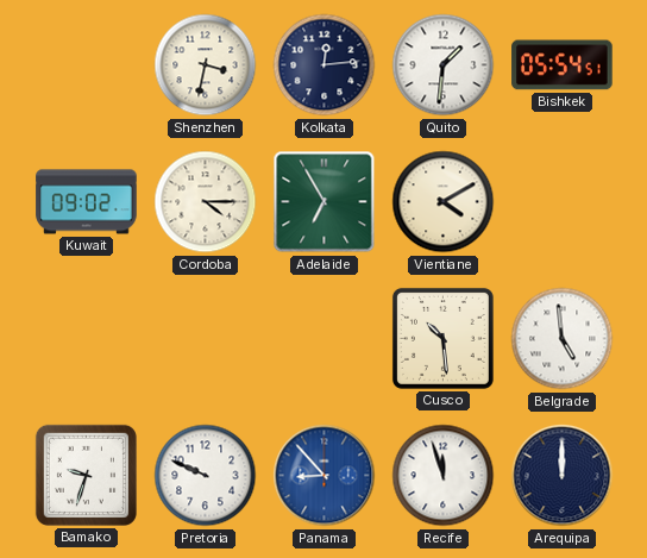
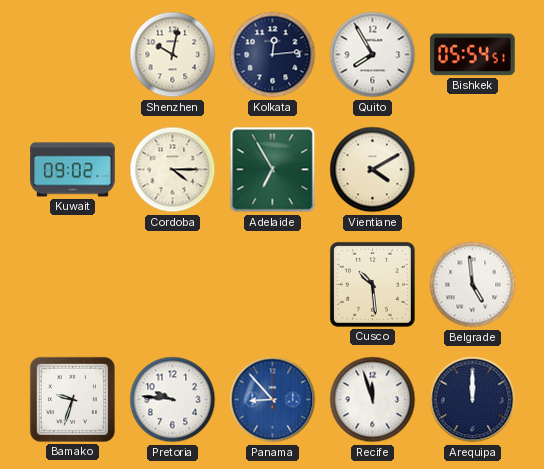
Shenzhen: 3:32 -> 10:02
Quito: 1:31 -> 7:55
Pretoria: 9:49 -> 9:46
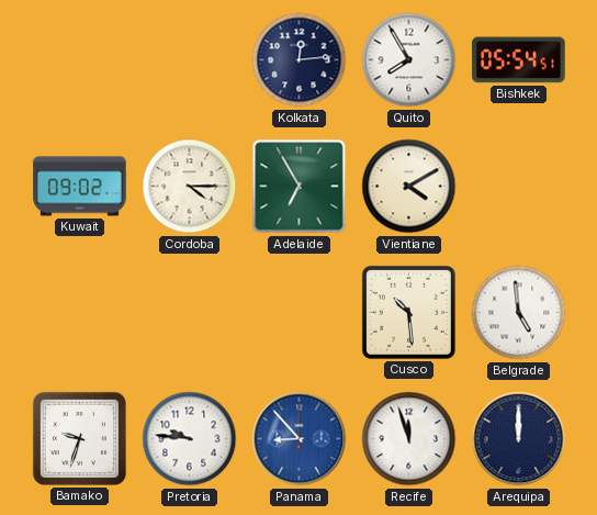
Shenzhen: 10:02 -> none
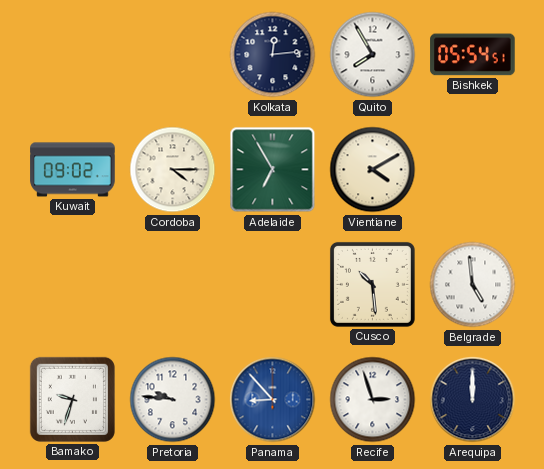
Recife: 11:57 -> 2:57
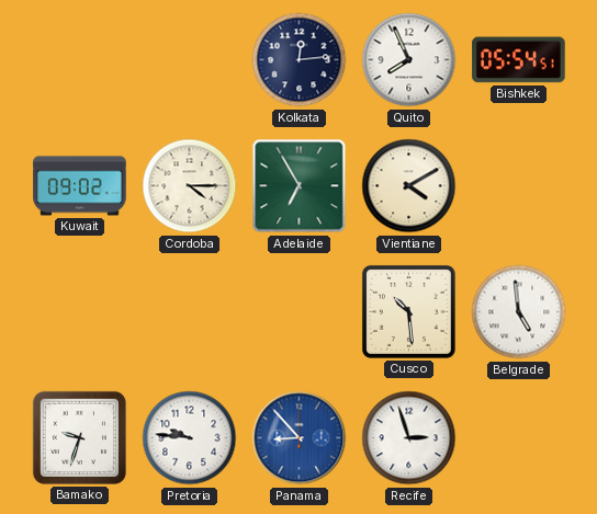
Quito: 7:55 -> 7:56
Arequipa: 12:00 -> none
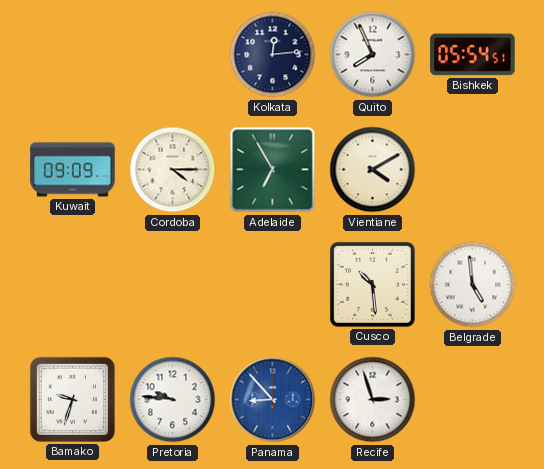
Kuwait: 09:02 -> 09:09
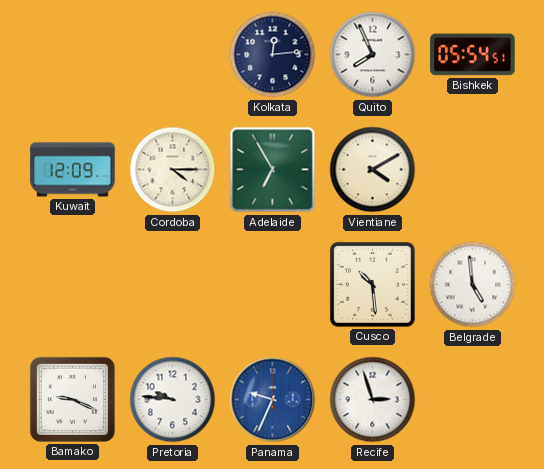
Kuwait: 09:09 -> 12:09
Bamako: 9:33 -> 9:19
Panama: 8:53 -> 9:34
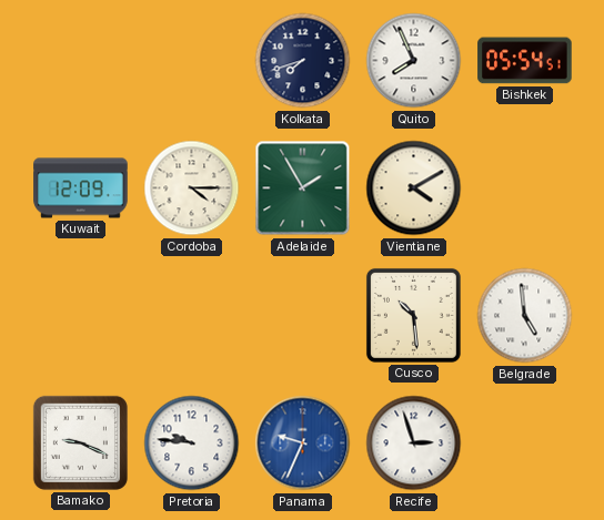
Kolkata: 12:14 -> 7:42
Adelaide: 6:55 -> 1:55
